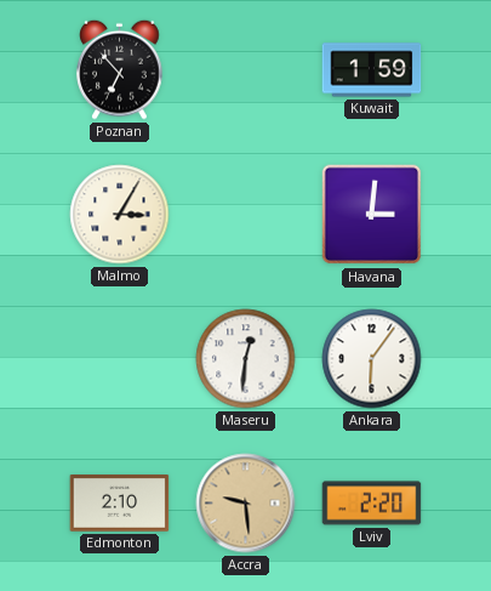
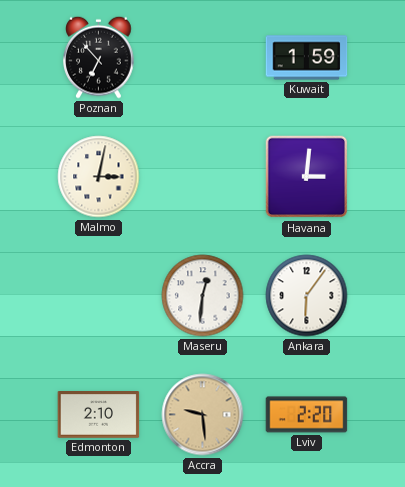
Malmo: 3:05 -> 3:02
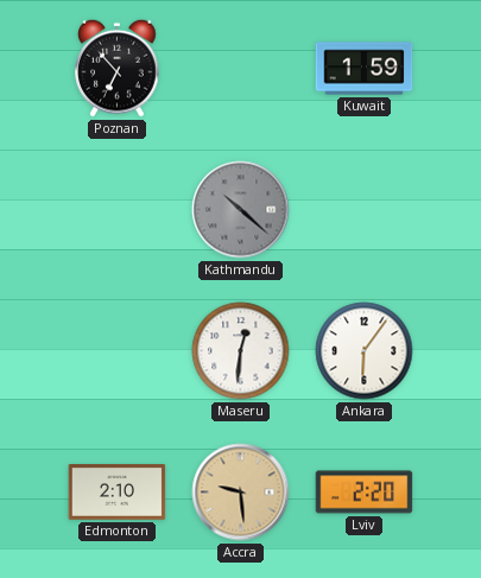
Malmo: 3:02 -> none
Kathmandu: none -> 10:22
Havana: 3:01 -> none
